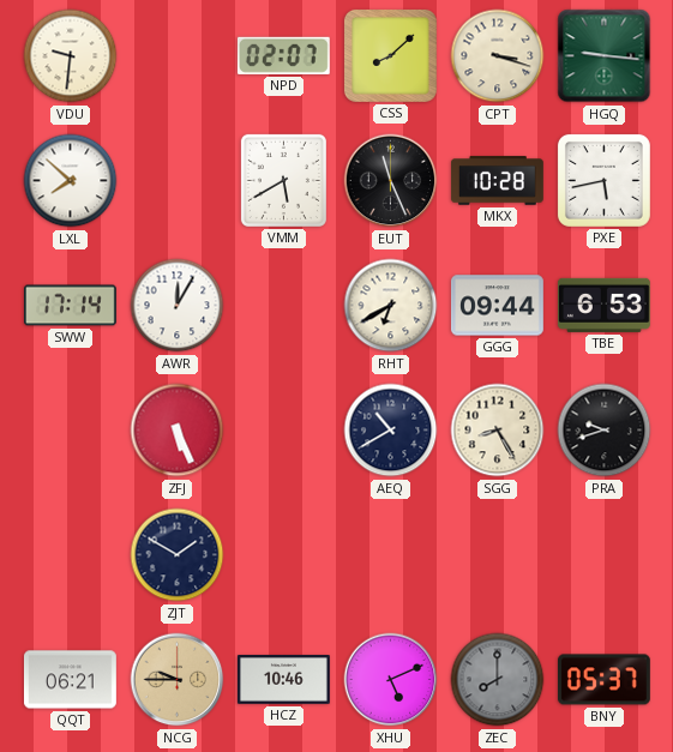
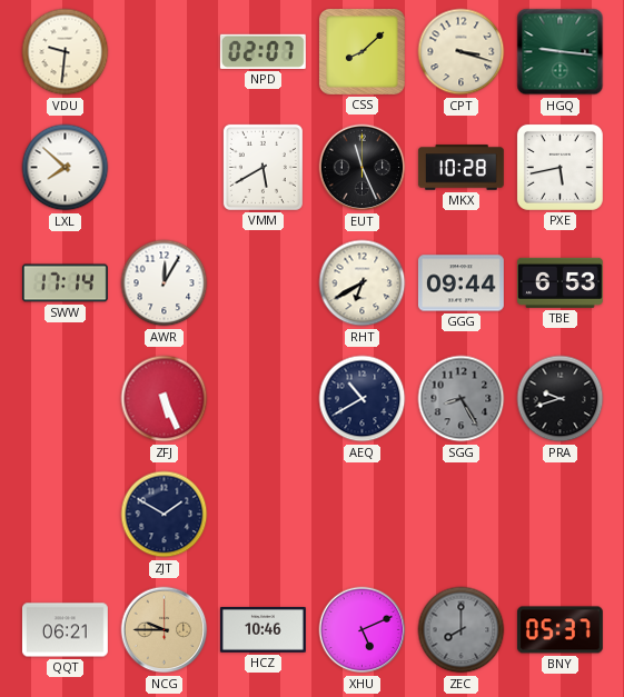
SGG dial: cream -> grey
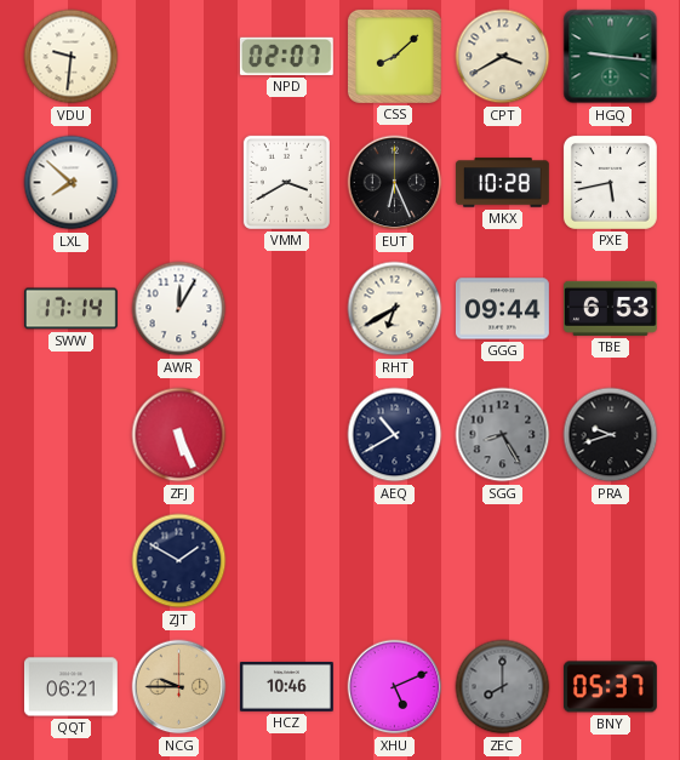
CPT: 3:18 -> 3:40
VMM: 5:40 -> 3:40
EUT: 11:26 -> 6:26
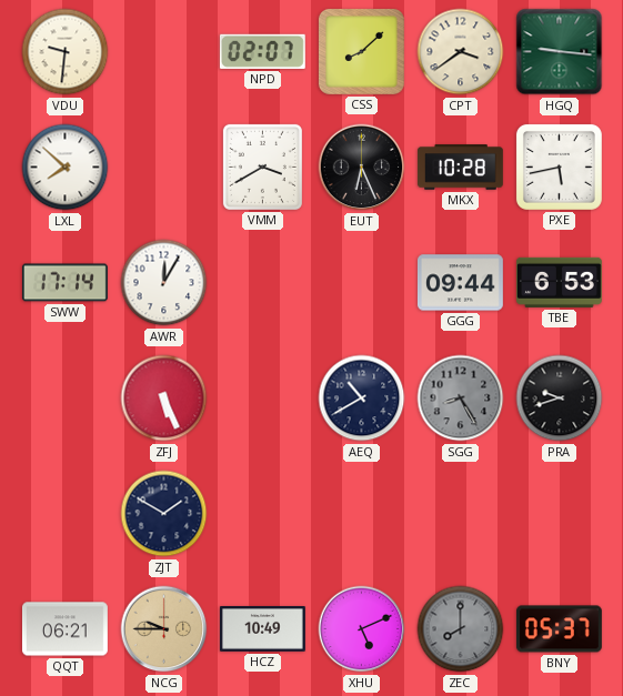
CPT: 3:40 -> 3:39
RHT: 6:40 -> none
HCZ: 10:46 -> 10:49
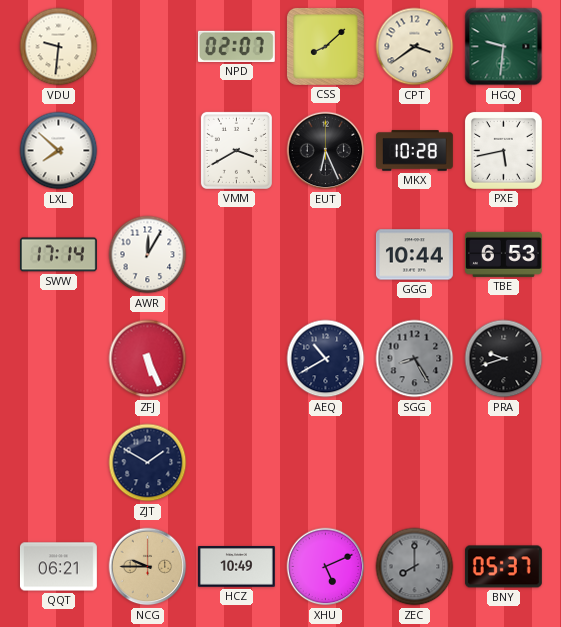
HGQ: 9:16 -> 9:31
GGG: 09:44 -> 10:44
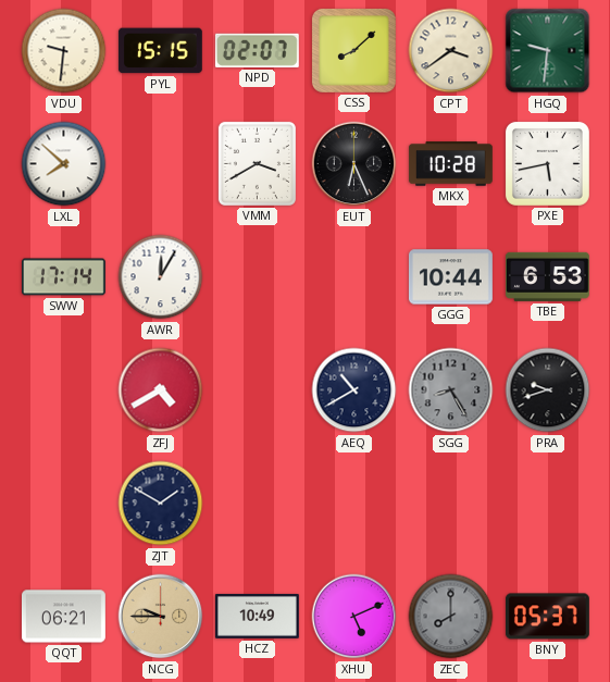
PYL: none -> 15:15
ZFJ: 5:26 -> 4:40
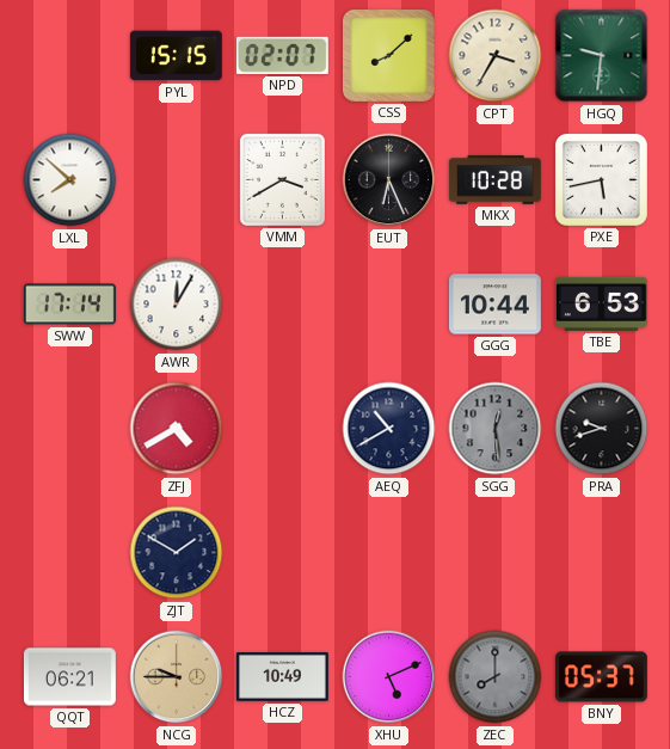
VDU: 9:31 -> none
CPT: 3:39 -> 3:35
SGG: 8:25 -> 12:29
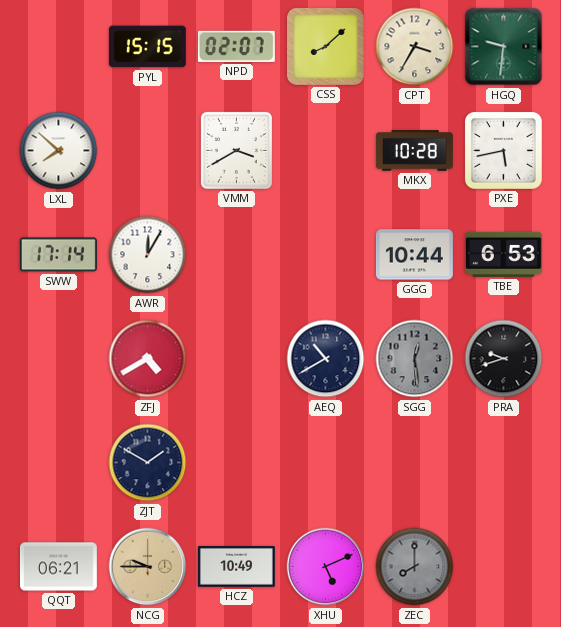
EUT: 6:26 -> none
BNY: 05:37 -> none
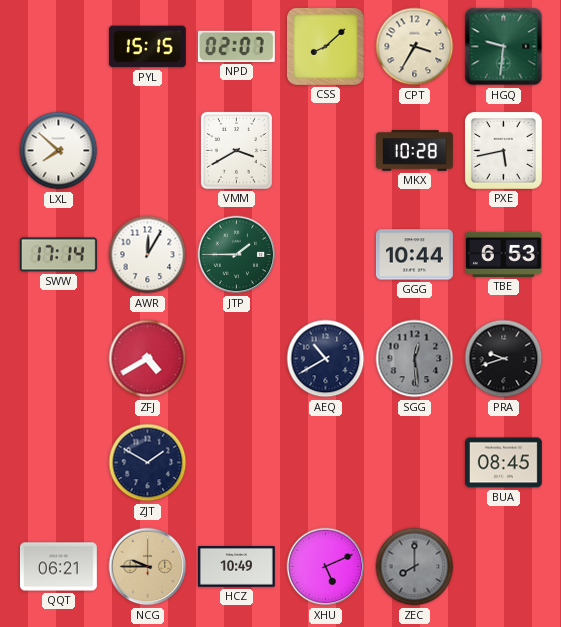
JTP: none -> 1:45
BUA: none -> 08:45
